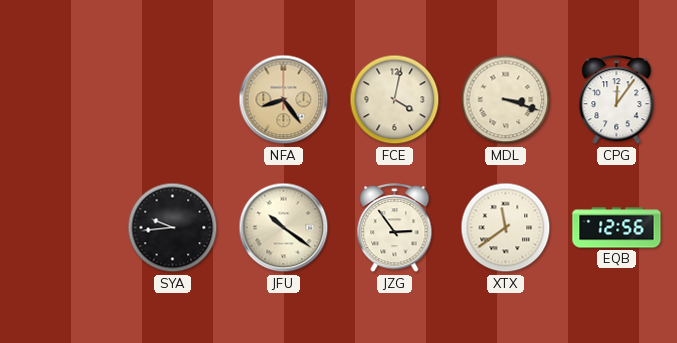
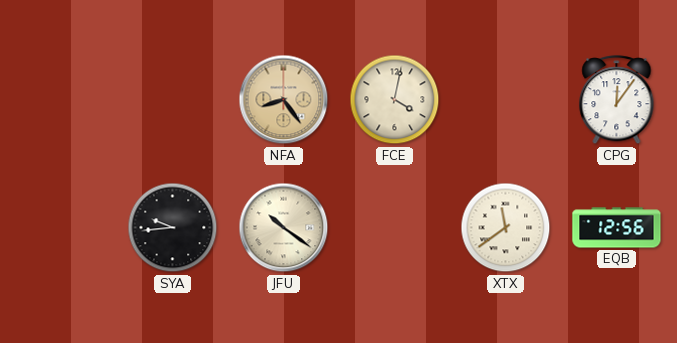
MDL: 3:18 -> none
JZG: 2:54 -> none
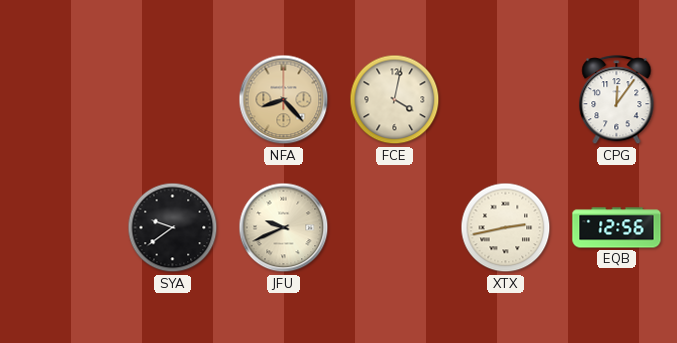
NFA: 8:24 -> 8:23
SYA: 9:44 -> 9:39
JFU: 10:21 -> 9:41
XTX: 11:39 -> 2:43
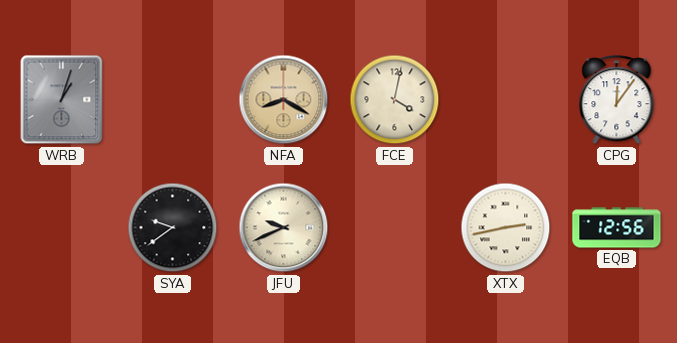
WRB: none -> 1:03
NFA: 8:23 -> 8:20
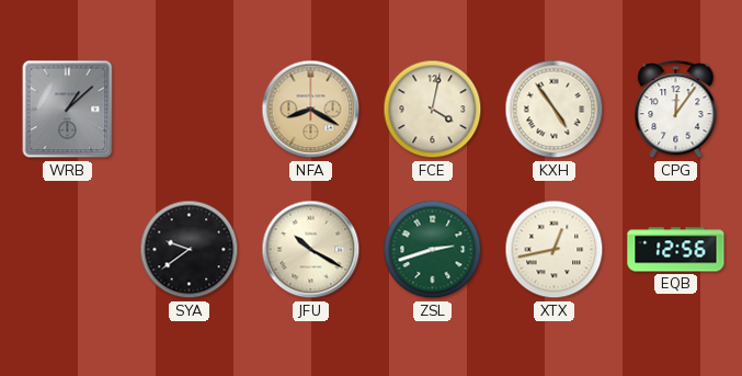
WRB: 1:03 -> 1:08
KXH: none -> 4:54
JFU: 9:41 -> 10:20
ZSL: none -> 2:42
XTX: 2:43 -> 12:43
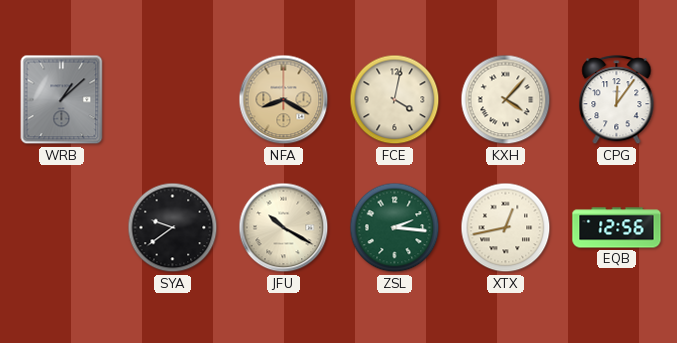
KXH: 4:54 -> 4:07
ZSL: 2:42 -> 2:16
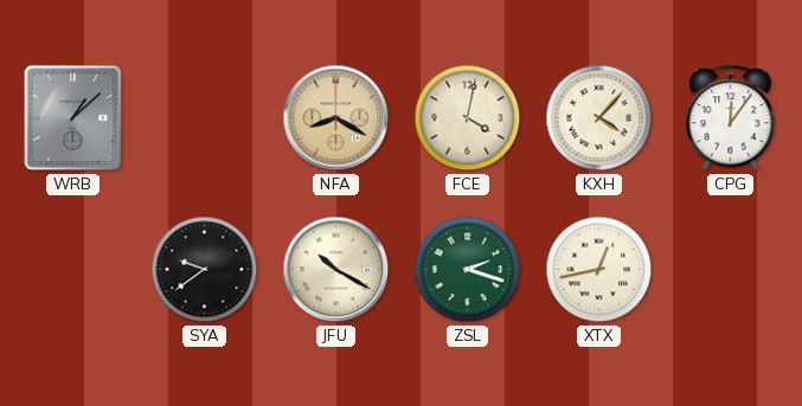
ZSL: 2:16 -> 2:18
EQB: 12:56 -> none
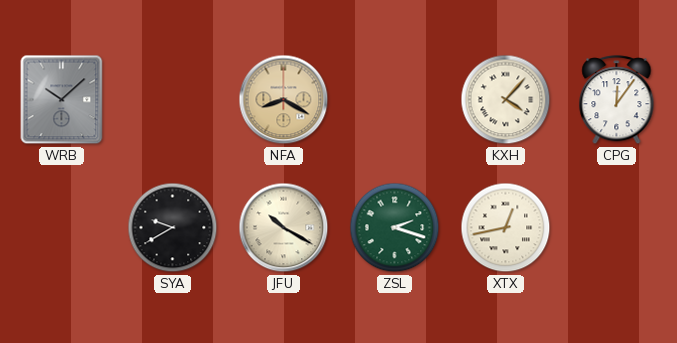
WRB: 1:08 -> 10:08
FCE: 4:02 -> none
SYA: 9:39 -> 9:40
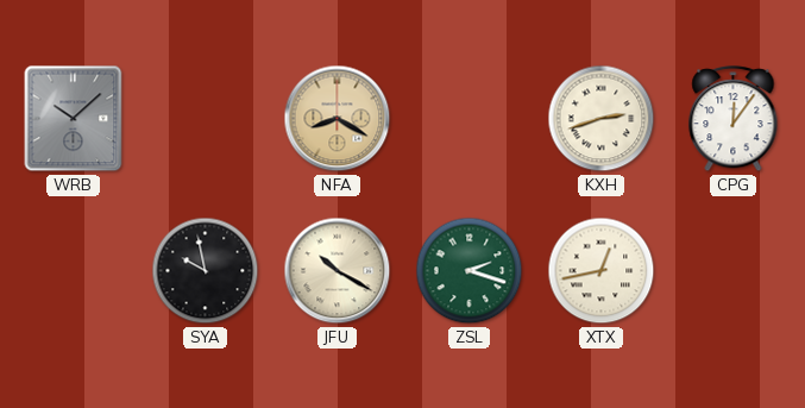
KXH: 4:07 -> 2:42
SYA: 9:40 -> 9:58
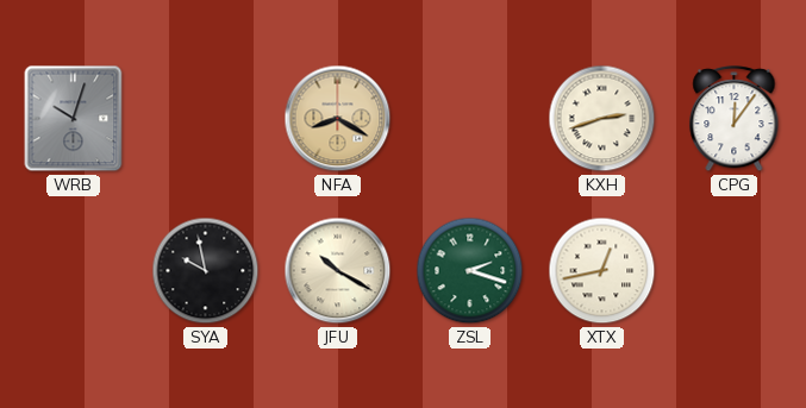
WRB: 10:08 -> 10:03
